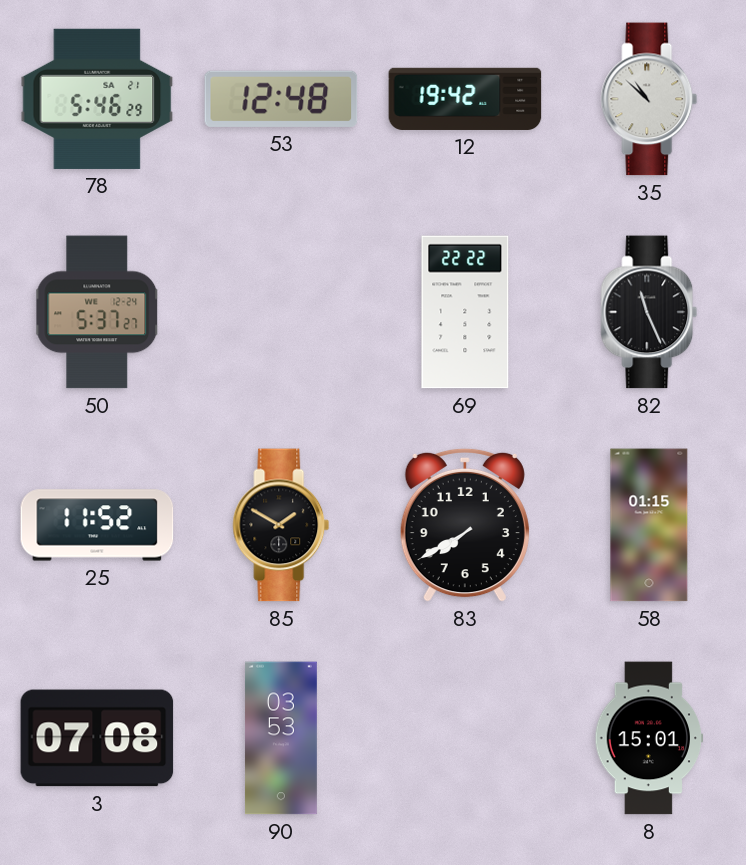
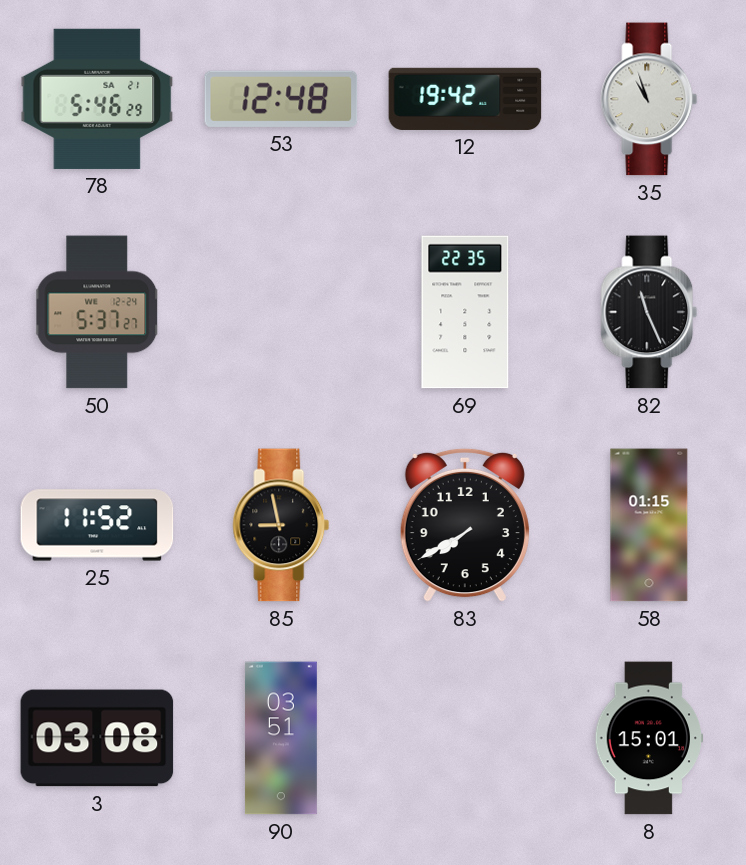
35: 10:52 -> 10:57
69: 22:22 -> 22:35
85: 1:50 -> 8:58
3: 07:08 -> 03:08
90: 03:53 -> 03:51
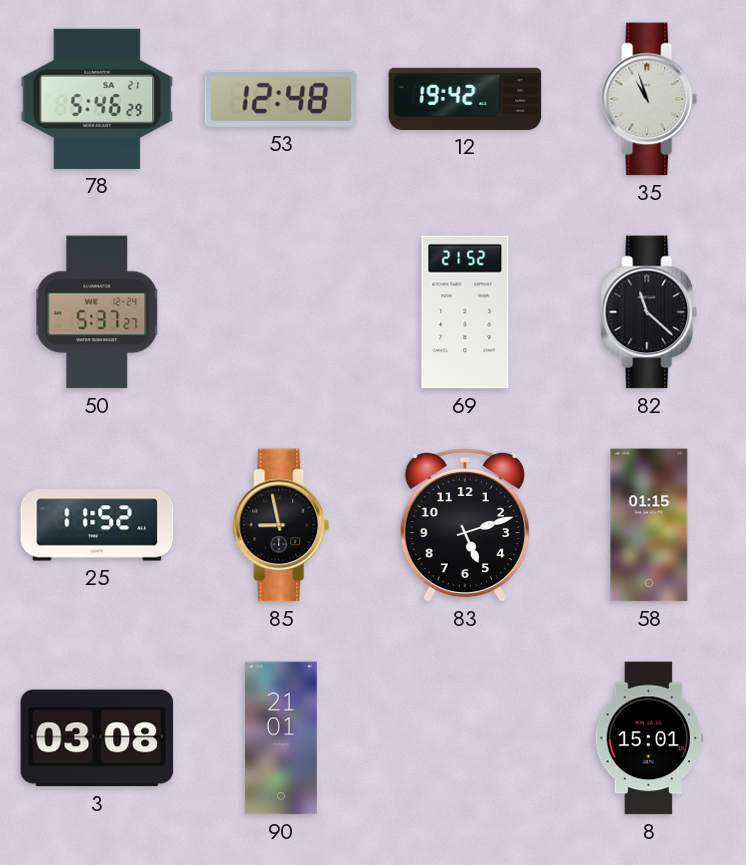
69: 22:35 -> 21:52
82: 11:26 -> 11:22
83: 7:40 -> 5:12
90: 03:51 -> 21:01
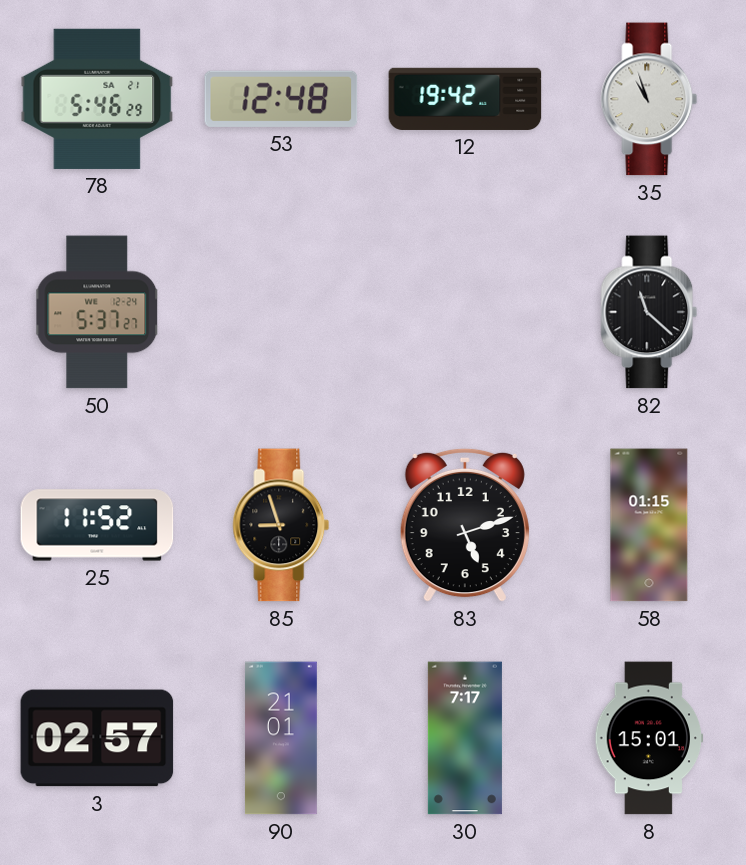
69: 21:52 -> none
85: 8:58 -> 8:57
3: 03:08 -> 02:57
30: none -> 7:17
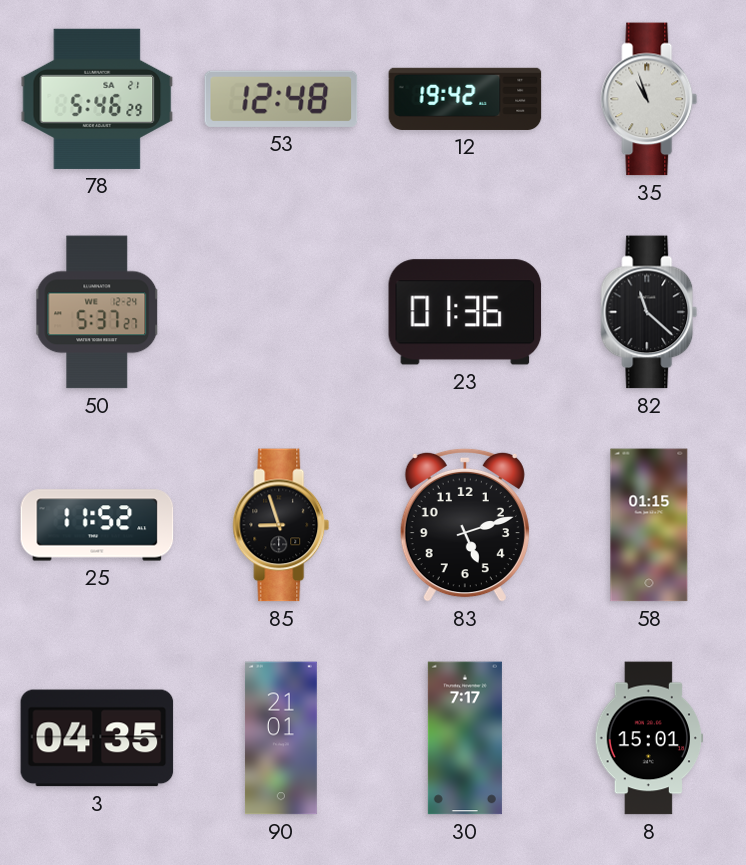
23: none -> 01:36
3: 02:57 -> 04:35
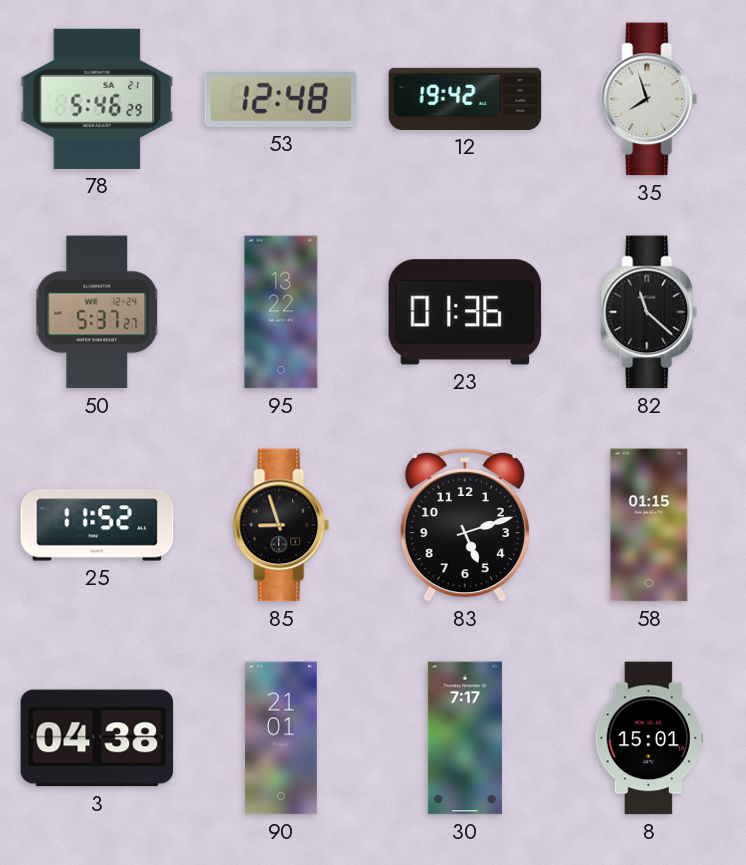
35: 10:57 -> 7:57
95: none -> 13:22
3: 04:35 -> 04:38
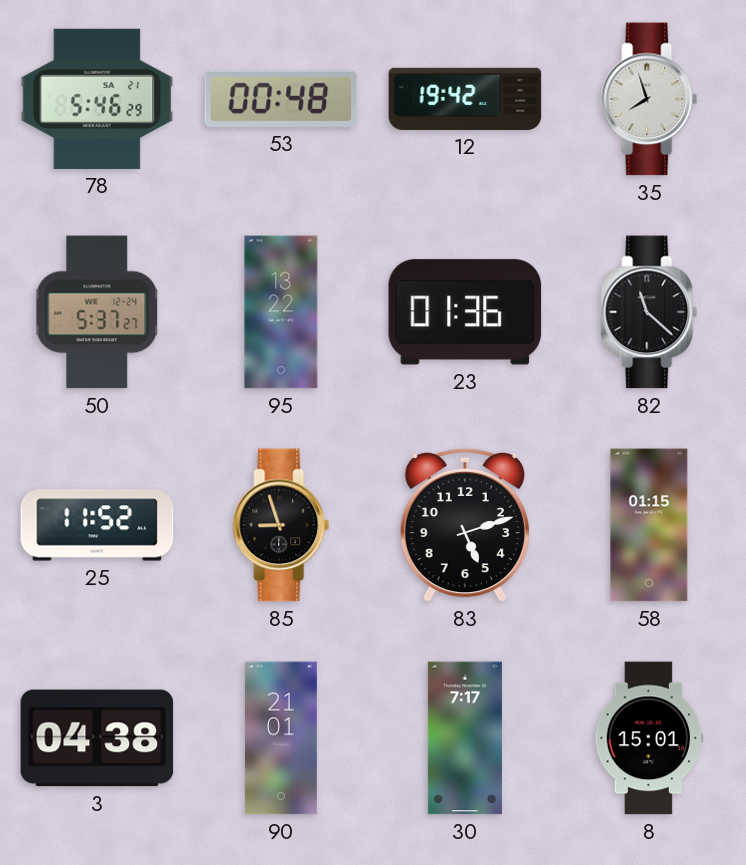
53: 12:48 -> 00:48
